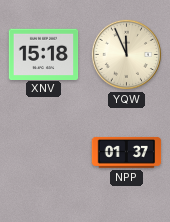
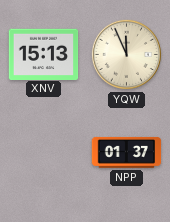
XNV: 15:18 -> 15:13
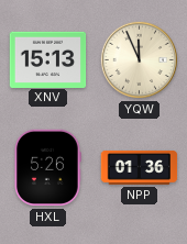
HXL: none -> 5:26
NPP: 01:37 -> 01:36
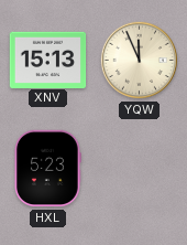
HXL: 5:26 -> 5:23
NPP: 01:36 -> none
